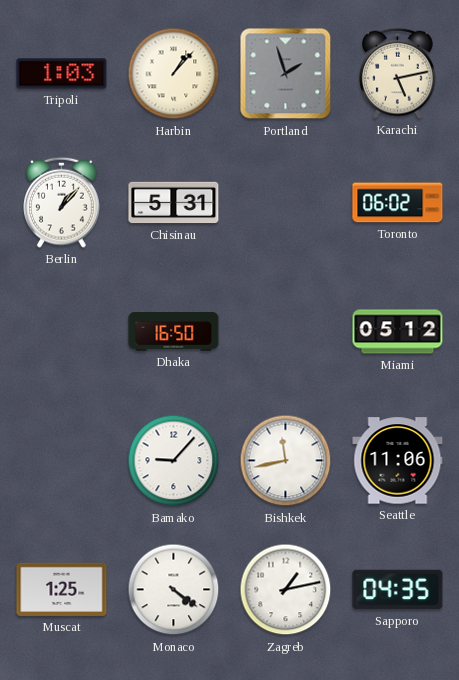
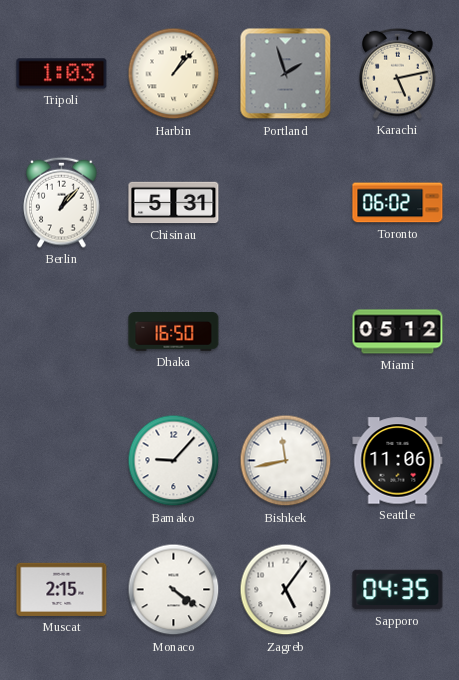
Muscat: 1:25 -> 2:15
Zagreb: 1:13 -> 5:06
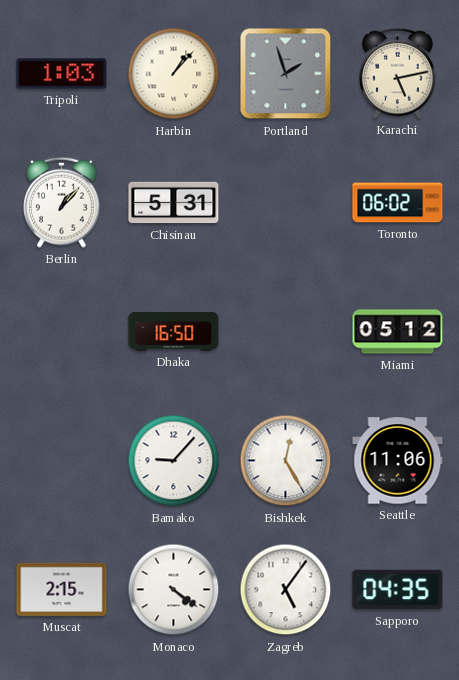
Bishkek: 11:43 -> 12:25
